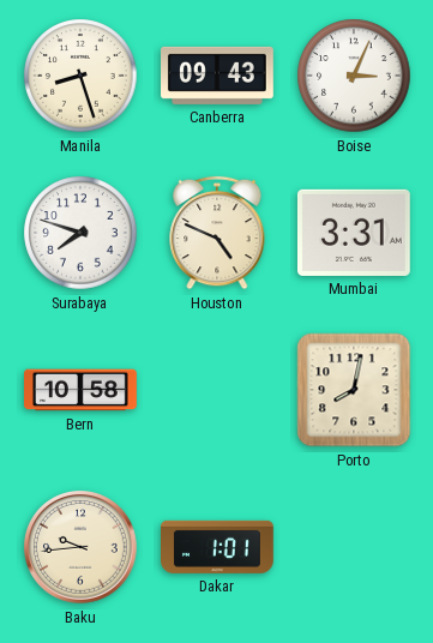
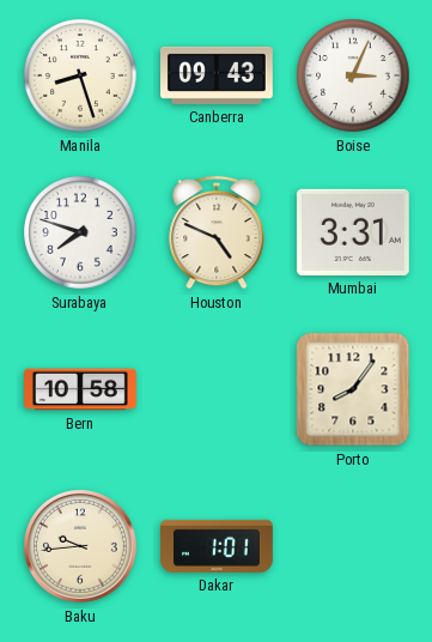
Porto: 8:02 -> 8:06
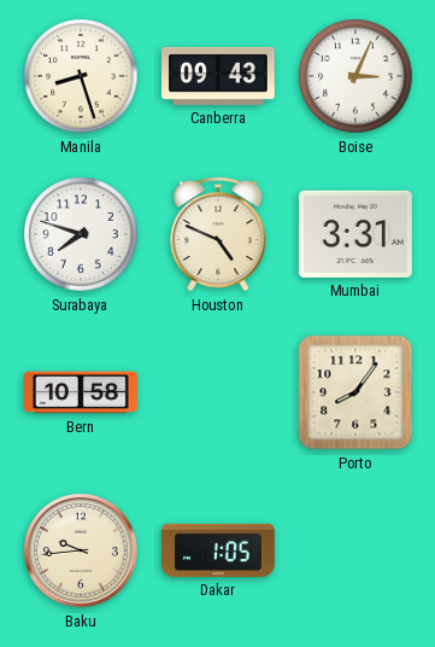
Dakar: 1:01 -> 1:05
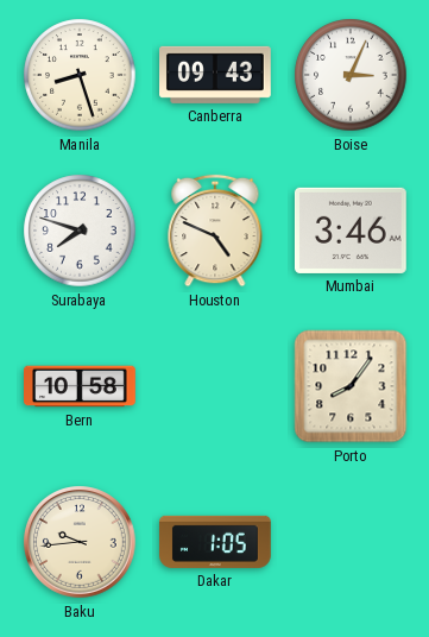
Mumbai: 3:31 -> 3:46
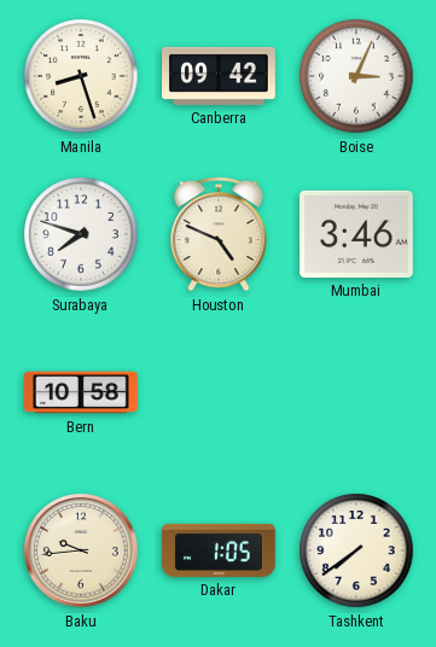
Canberra: 09:43 -> 09:42
Porto: 8:06 -> none
Tashkent: none -> 7:39
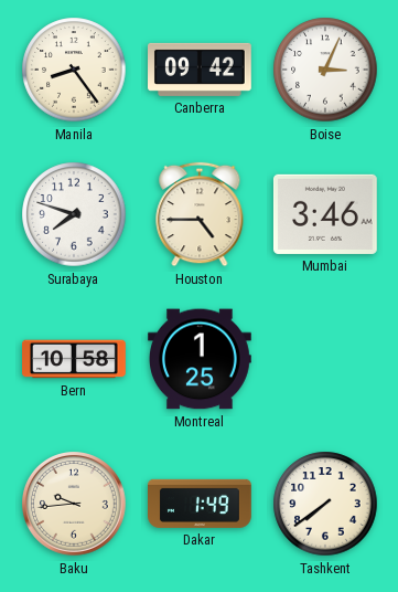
Manila: 8:27 -> 8:24
Houston: 4:49 -> 4:45
Montreal: none -> 1:25
Dakar: 1:05 -> 1:49
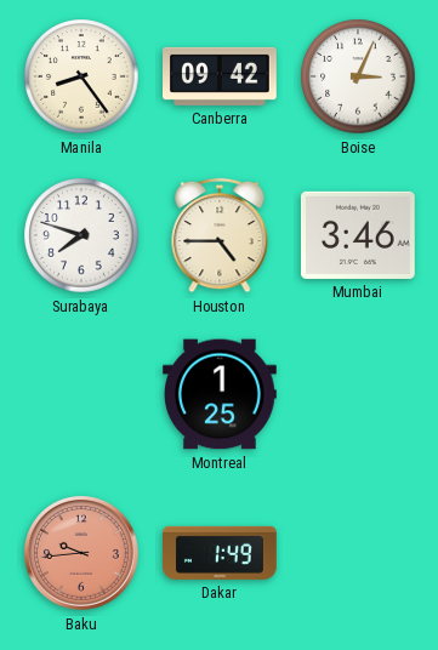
Bern: 10:58 -> none
Baku dial: cream -> salmon
Tashkent: 7:39 -> none
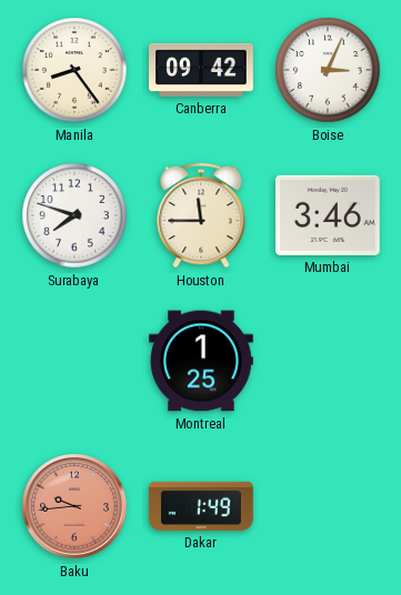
Houston: 4:45 -> 11:45
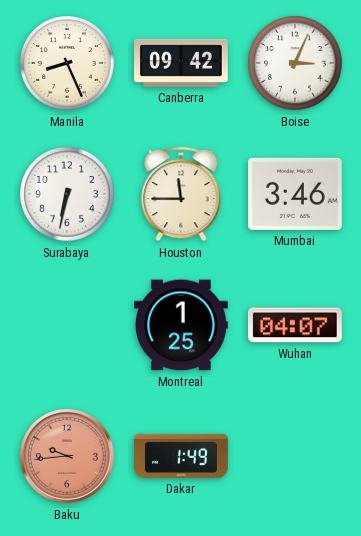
Manila: 8:24 -> 8:26
Surabaya: 7:48 -> 6:32
Wuhan: none -> 04:07
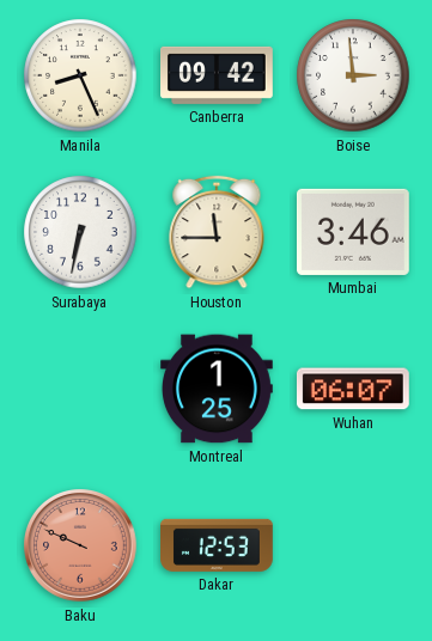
Boise: 3:04 -> 2:59
Wuhan: 04:07 -> 06:07
Baku: 9:44 -> 9:49
Dakar: 1:49 -> 12:53
